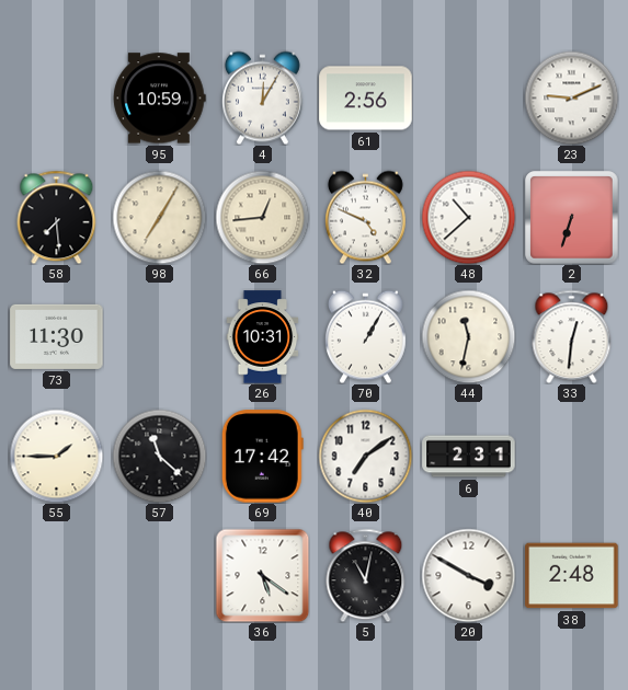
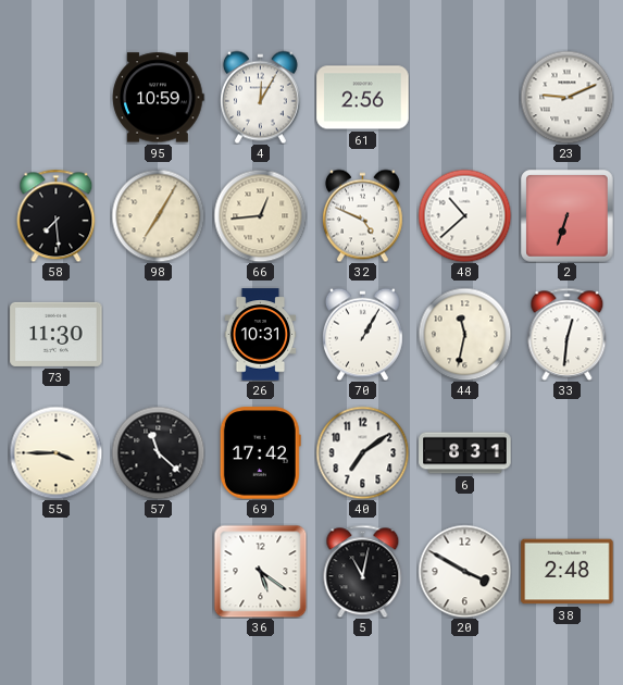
55: 1:45 -> 3:45
6: 2:31 -> 8:31
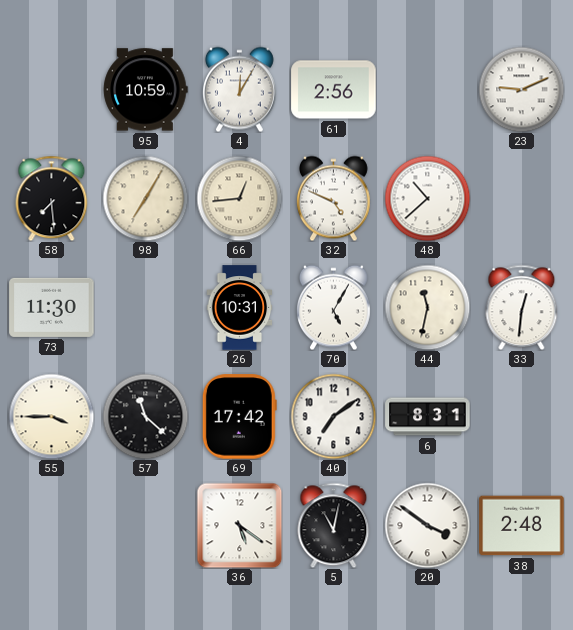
2: 6:33 -> none
70: 1:05 -> 5:05
20: 3:50 -> 3:51
